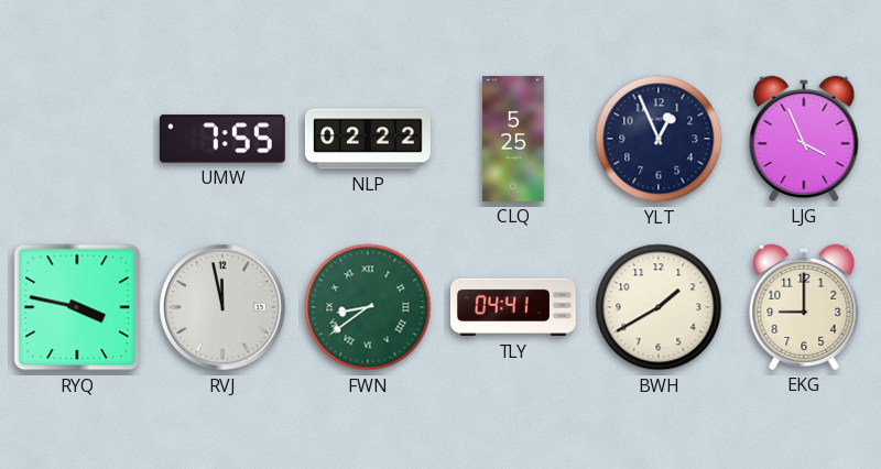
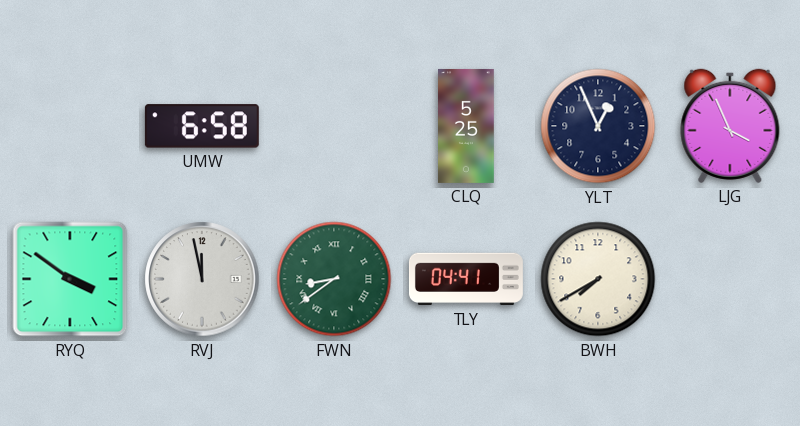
UMW: 7:55 -> 6:58
NLP: 02:22 -> none
RYQ: 3:47 -> 3:51
BWH: 1:40 -> 7:40
EKG: 9:00 -> none
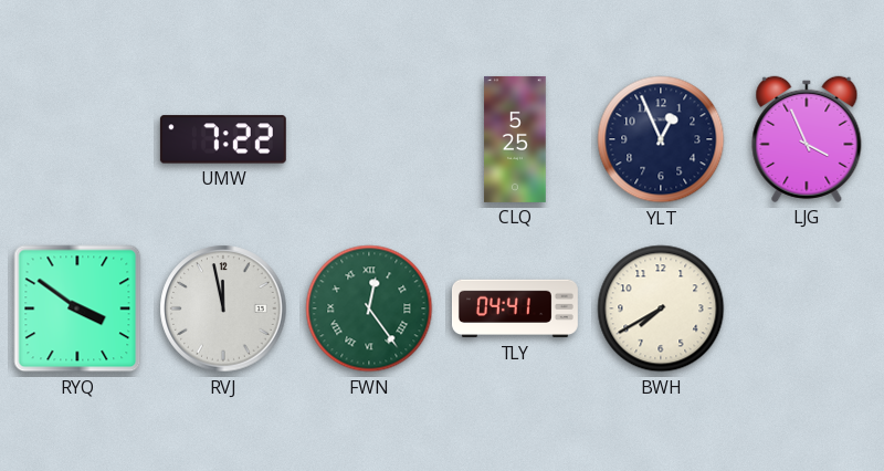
UMW: 6:58 -> 7:22
FWN: 8:39 -> 12:24
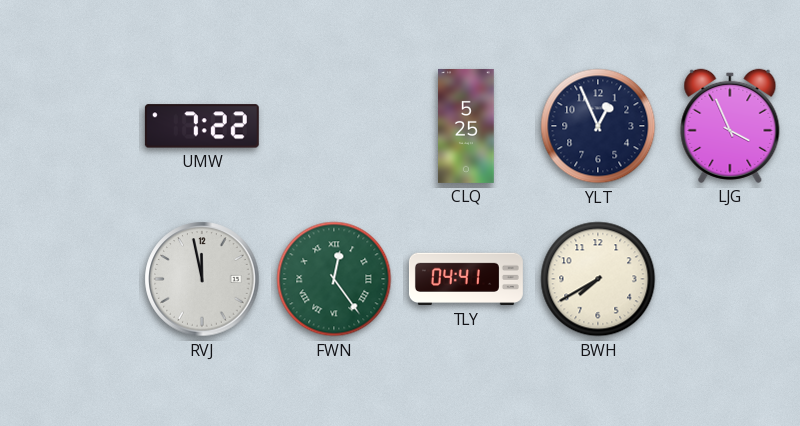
RYQ: 3:51 -> none
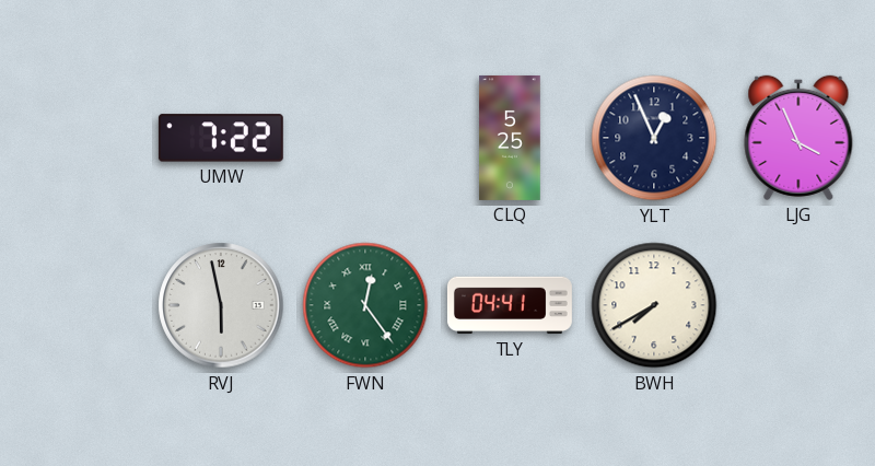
RVJ: 11:58 -> 5:58
